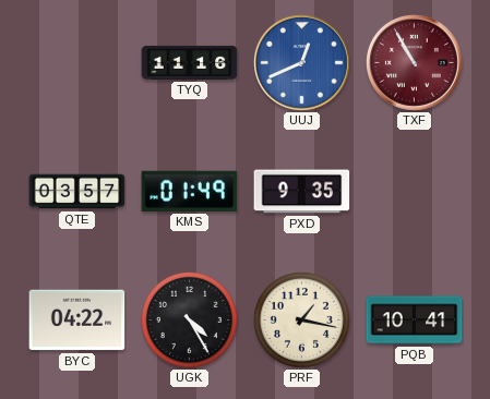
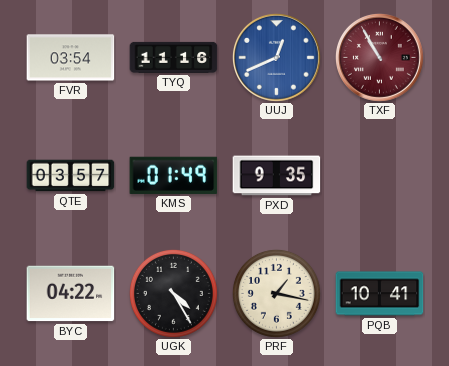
FVR: none -> 03:54
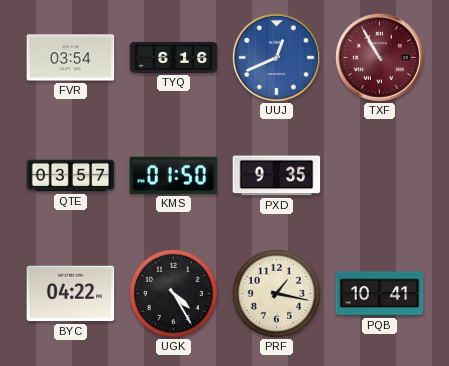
TYQ: 11:16 -> 6:16
KMS: 01:49 -> 01:50
